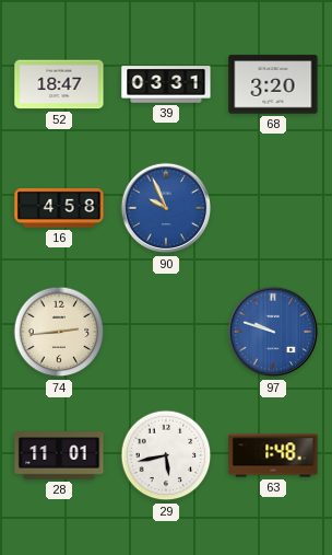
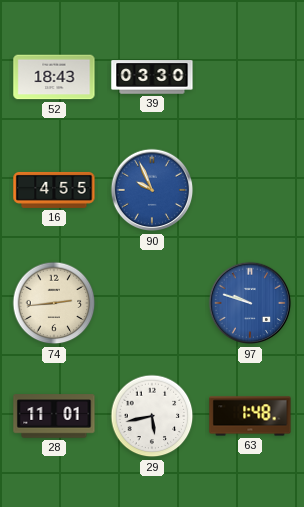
52: 18:47 -> 18:43
39: 03:31 -> 03:30
68: 3:20 -> none
16: 4:58 -> 4:55
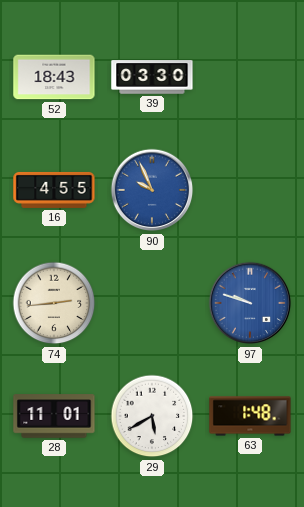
29: 5:43 -> 5:40
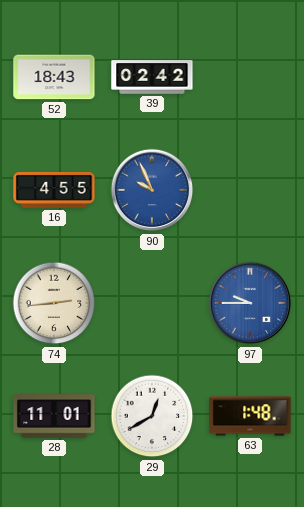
39: 03:30 -> 02:42
97: 9:48 -> 9:45
29: 5:40 -> 12:40
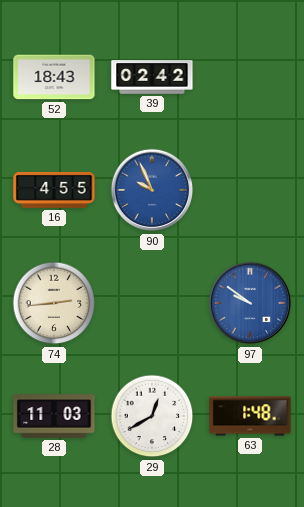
97: 9:45 -> 9:51
28: 11:01 -> 11:03
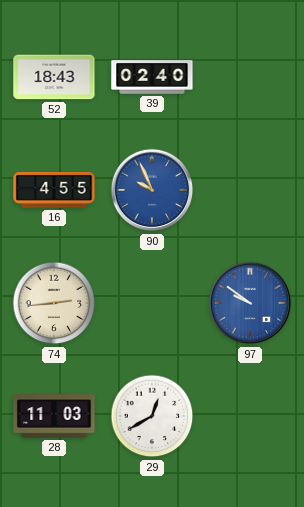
39: 02:42 -> 02:40
63: 1:48 -> none
